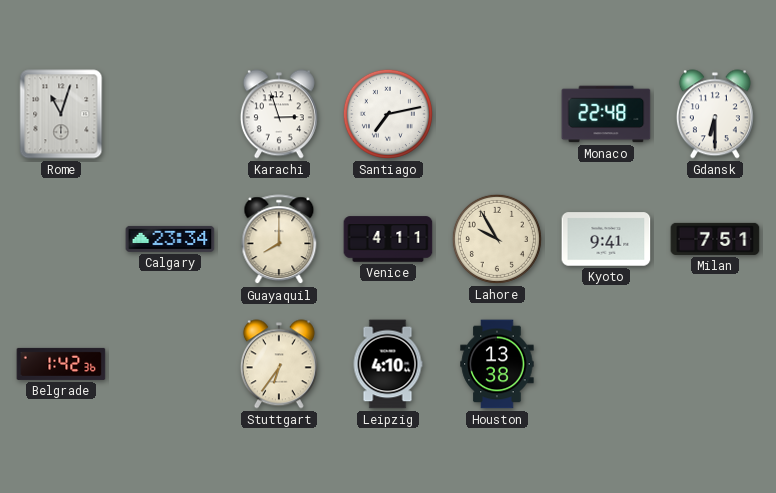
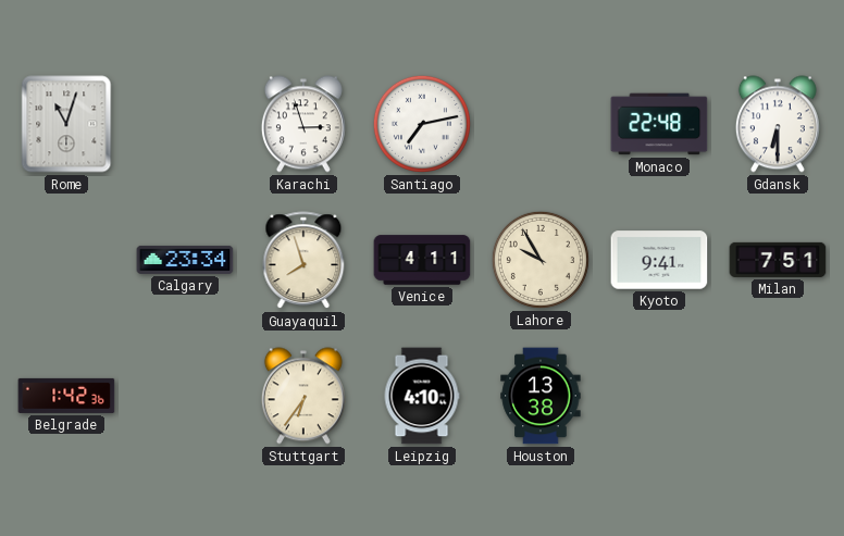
Guayaquil: 8:00 -> 7:57
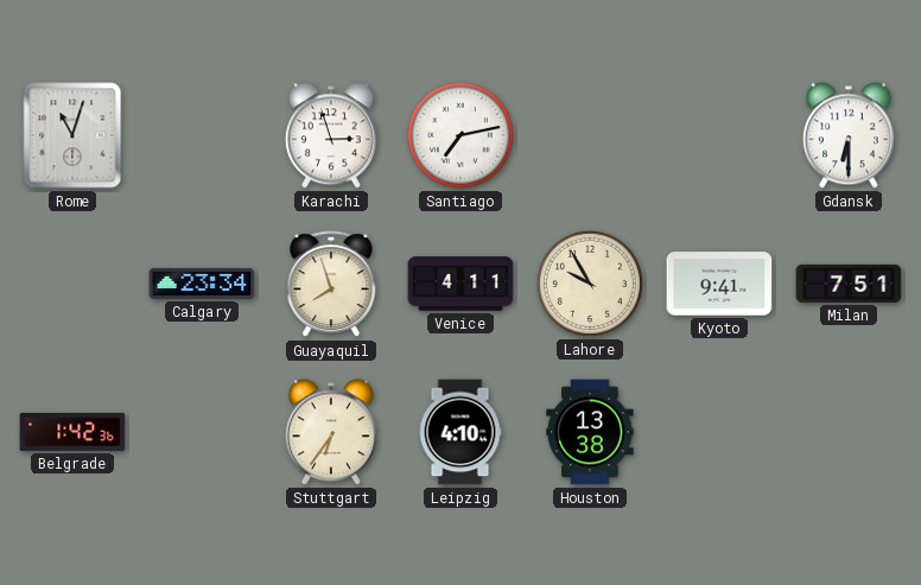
Monaco: 22:48 -> none
